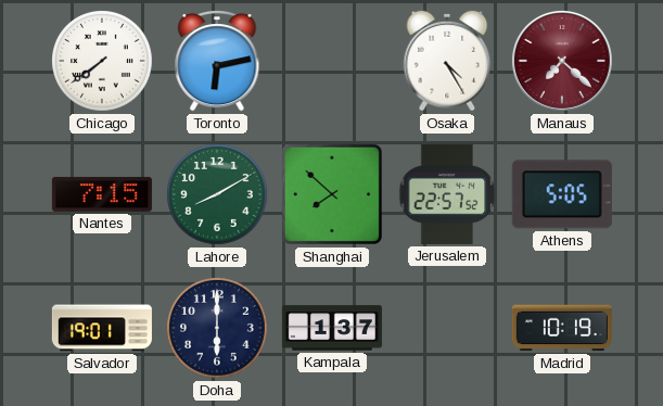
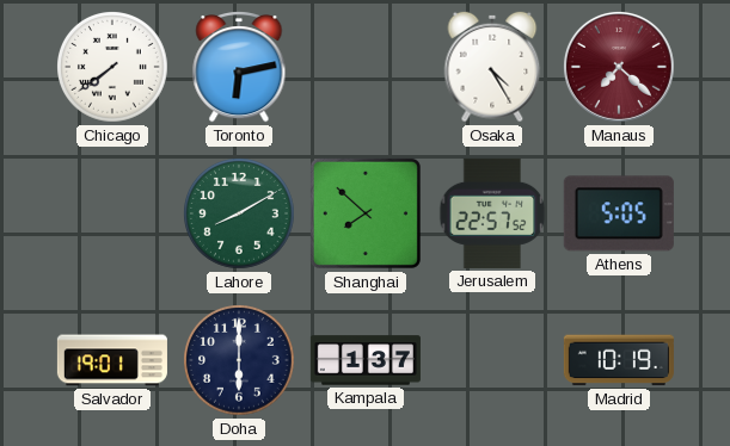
Nantes: 7:15 -> none
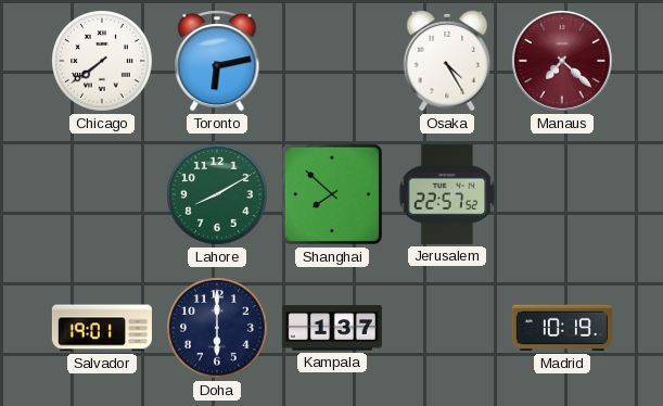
Athens: 5:05 -> none
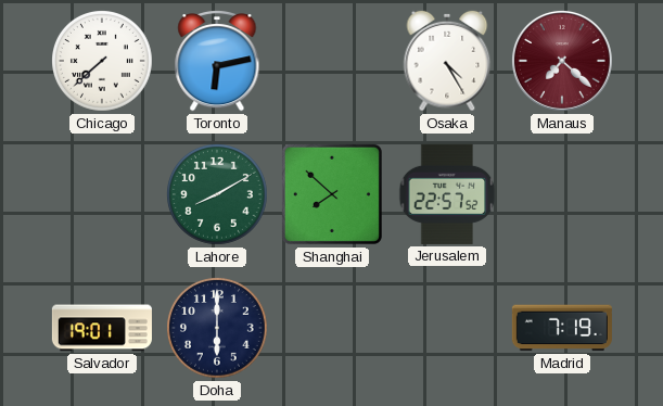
Chicago: 7:39 -> 7:38
Kampala: 1:37 -> none
Madrid: 10:19 -> 7:19
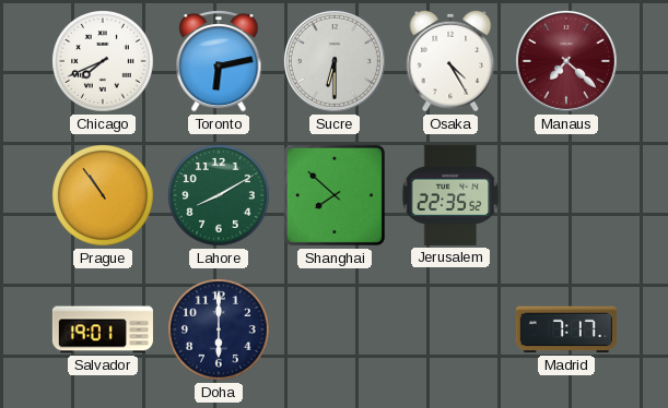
Chicago: 7:38 -> 7:41
Sucre: none -> 6:30
Prague: none -> 10:54
Jerusalem: 22:57 -> 22:35
Madrid: 7:19 -> 7:17
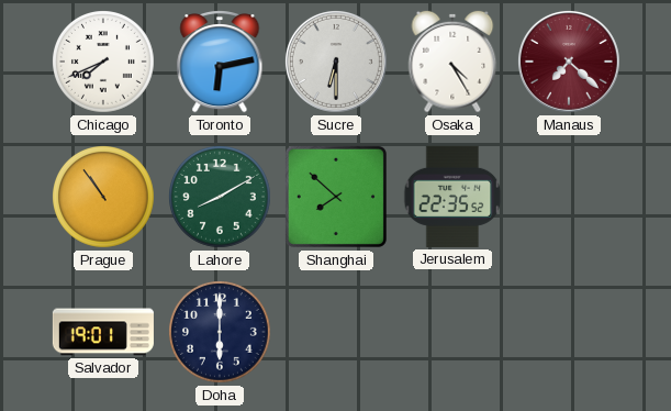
Madrid: 7:17 -> none
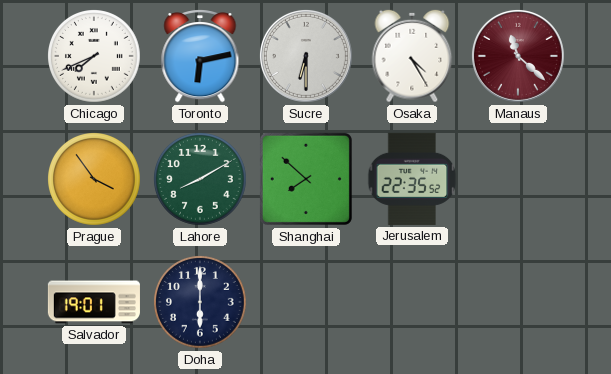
Manaus: 7:22 -> 11:22
Prague: 10:54 -> 3:54
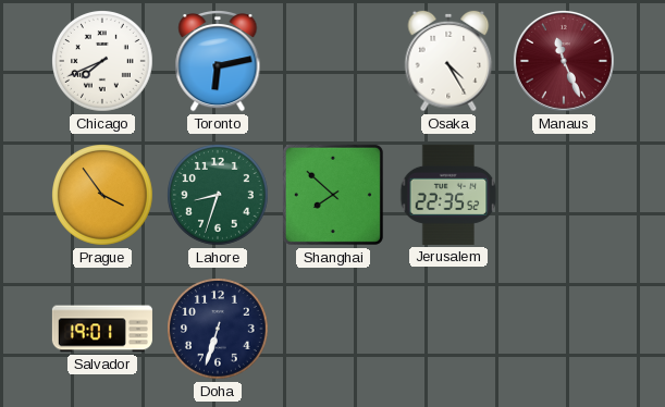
Sucre: 6:30 -> none
Manaus: 11:22 -> 11:26
Lahore: 8:10 -> 8:33
Doha: 6:00 -> 6:33
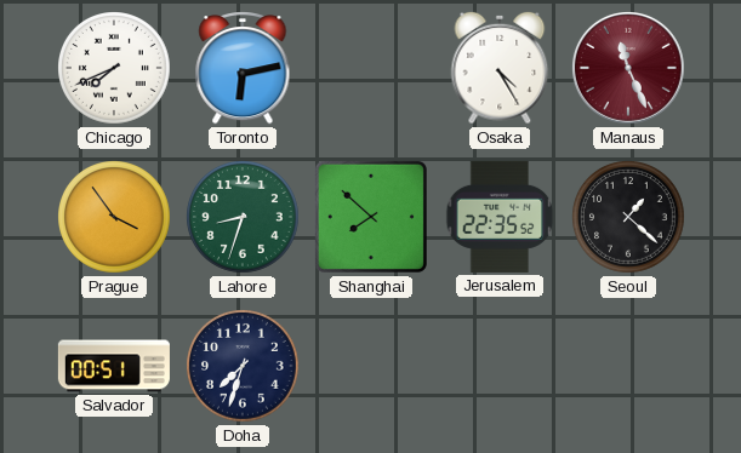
Seoul: none -> 1:22
Salvador: 19:01 -> 00:51
Doha: 6:33 -> 7:33
